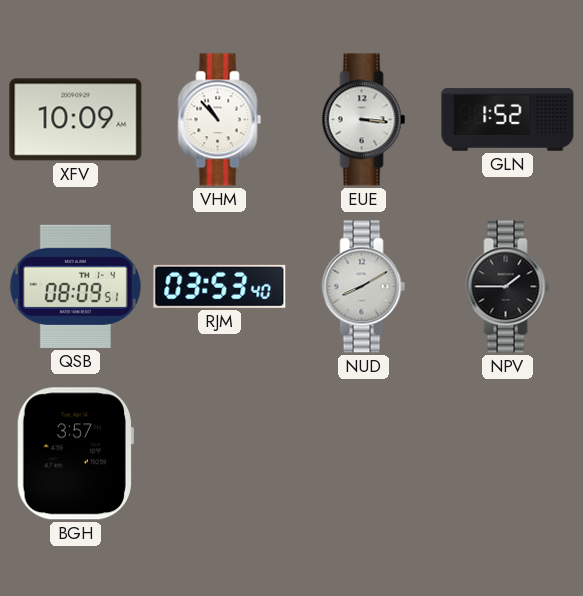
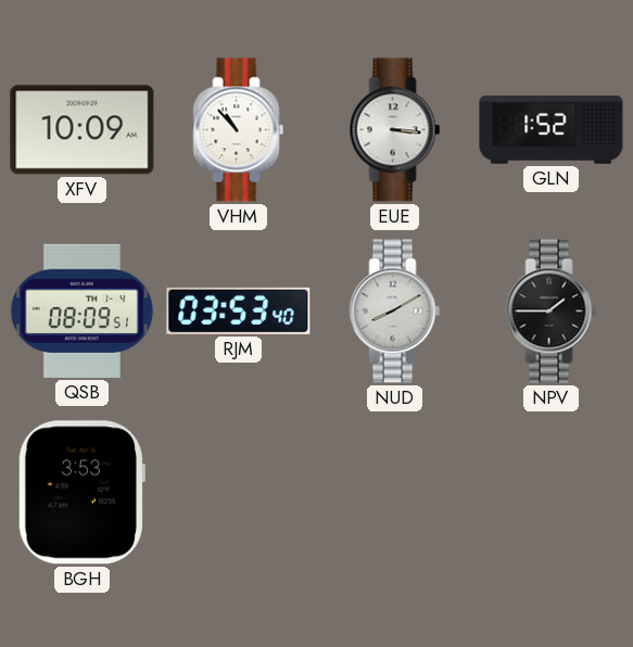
BGH: 3:57 -> 3:53
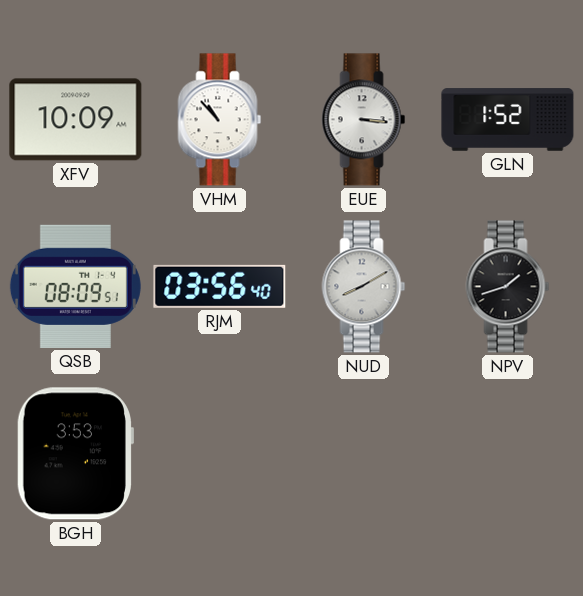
RJM: 03:53 -> 03:56
NPV: 1:45 -> 1:42
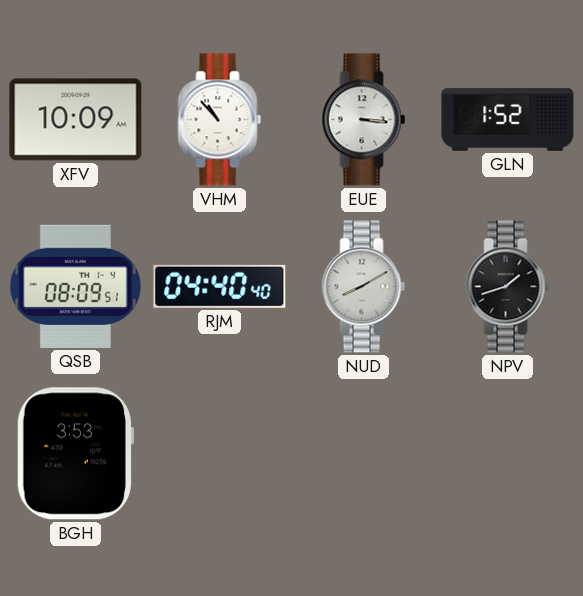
RJM: 03:56 -> 04:40
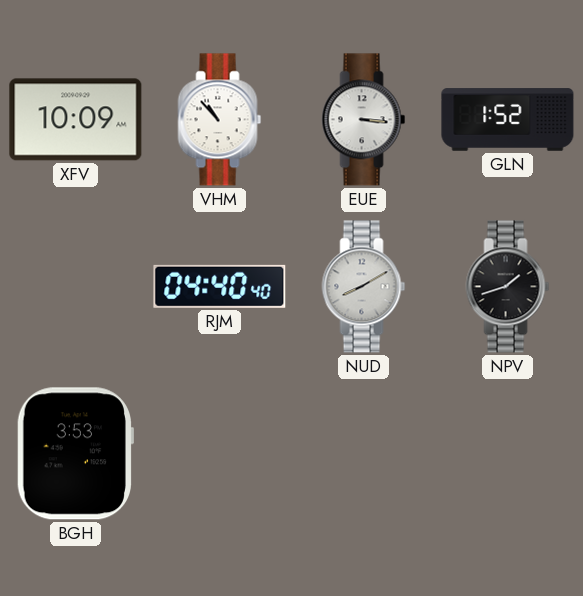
QSB: 08:09 -> none
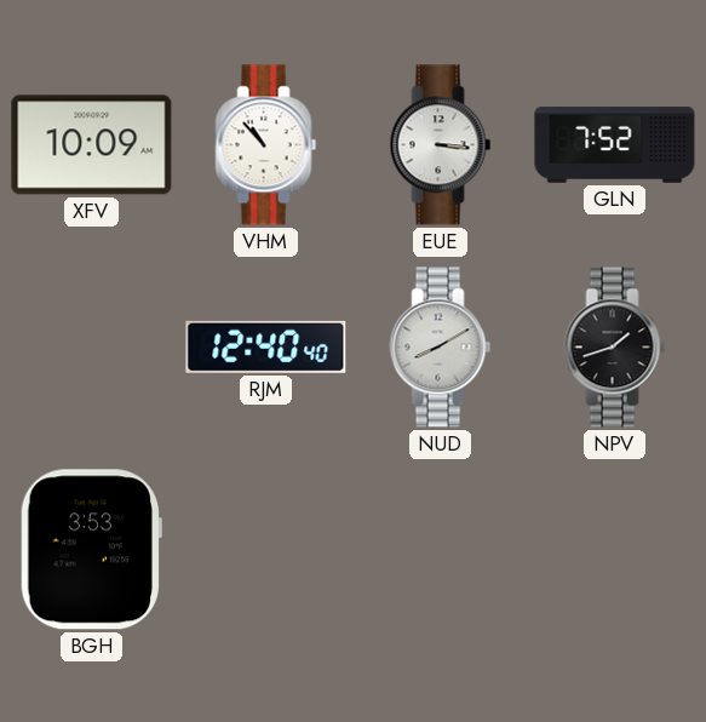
GLN: 1:52 -> 7:52
RJM: 04:40 -> 12:40
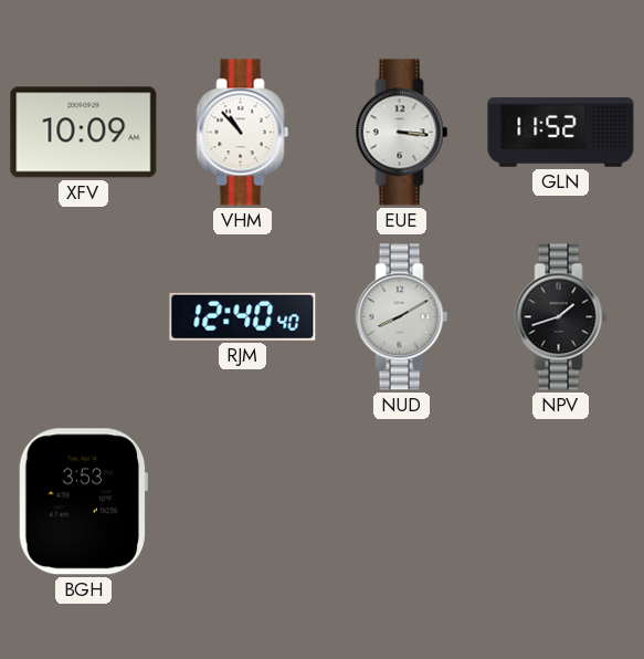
GLN: 7:52 -> 11:52
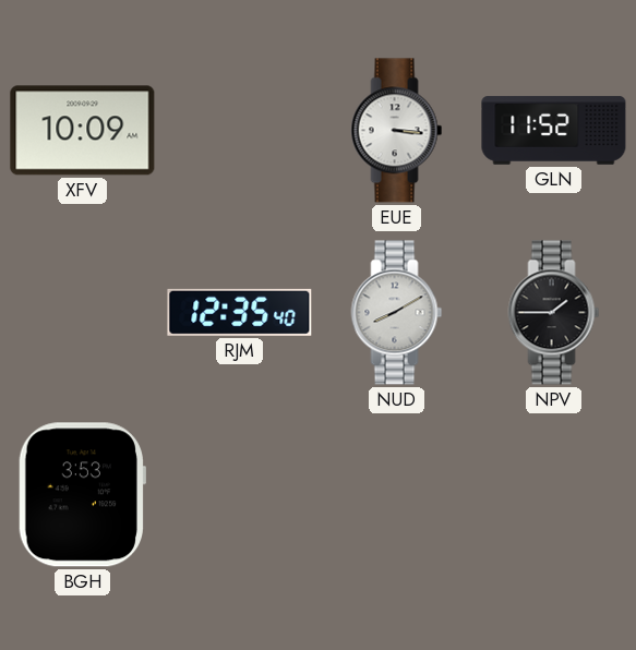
VHM: 10:53 -> none
RJM: 12:40 -> 12:35
NPV: 1:42 -> 1:45
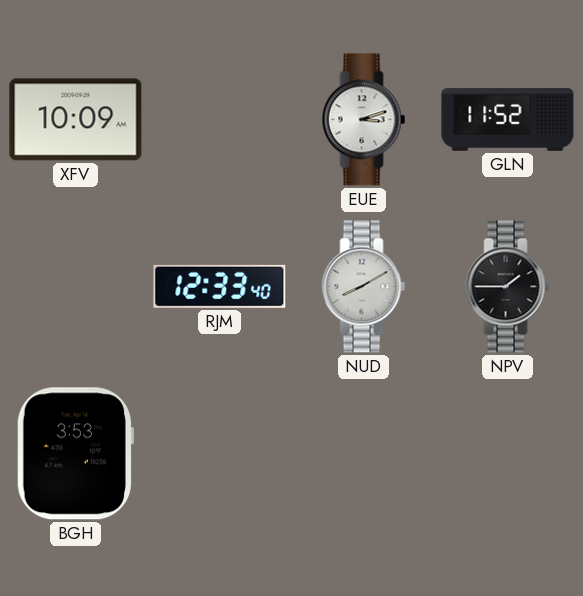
EUE: 3:16 -> 3:12
RJM: 12:35 -> 12:33
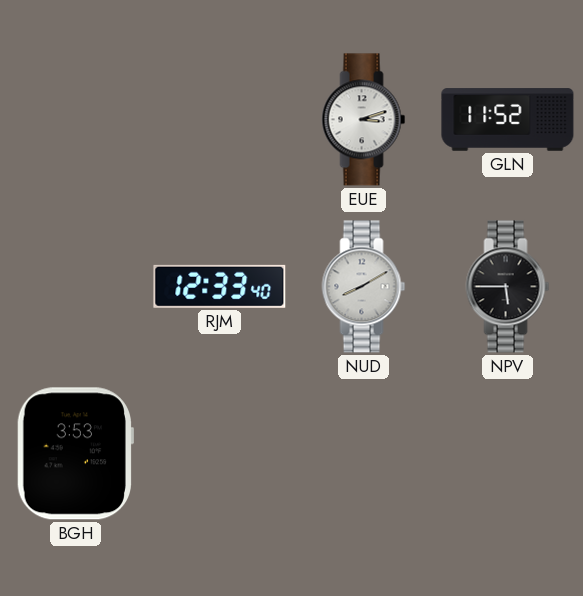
XFV: 10:09 -> none
NPV: 1:45 -> 5:45
